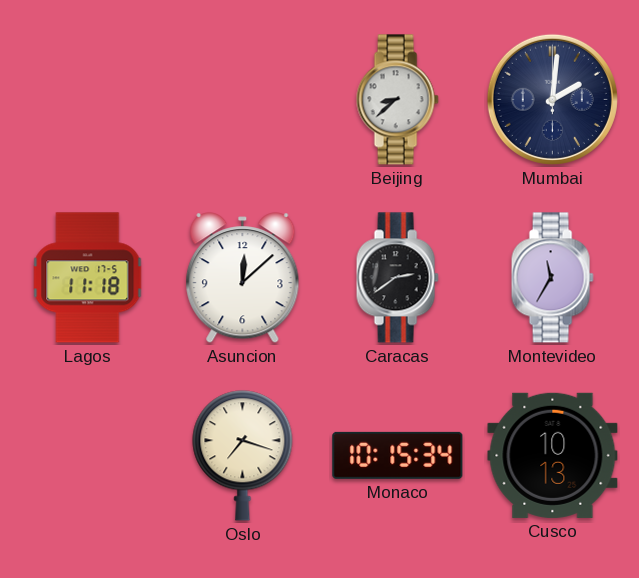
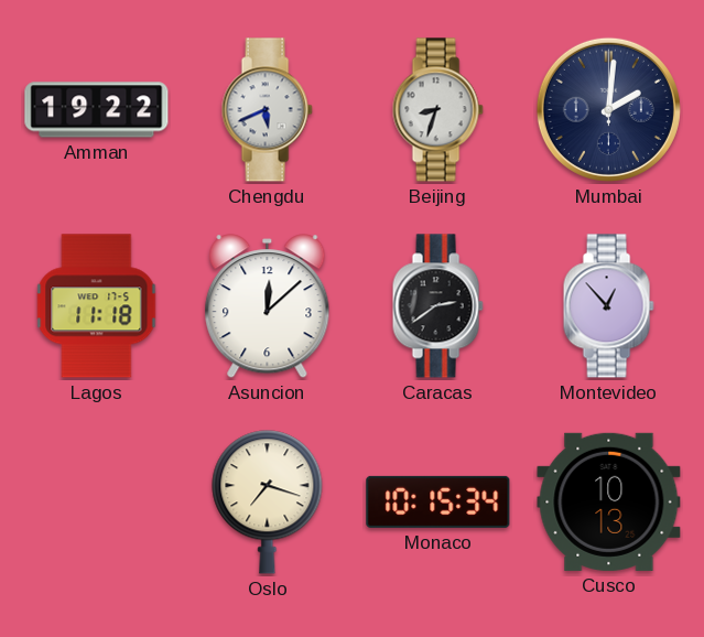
Amman: none -> 19:22
Chengdu: none -> 5:41
Beijing: 8:38 -> 8:33
Montevideo: 11:35 -> 12:53
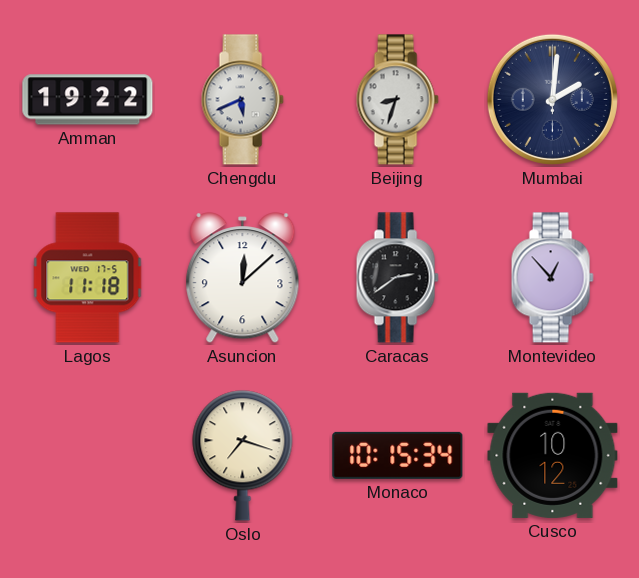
Cusco: 10:13 -> 10:12
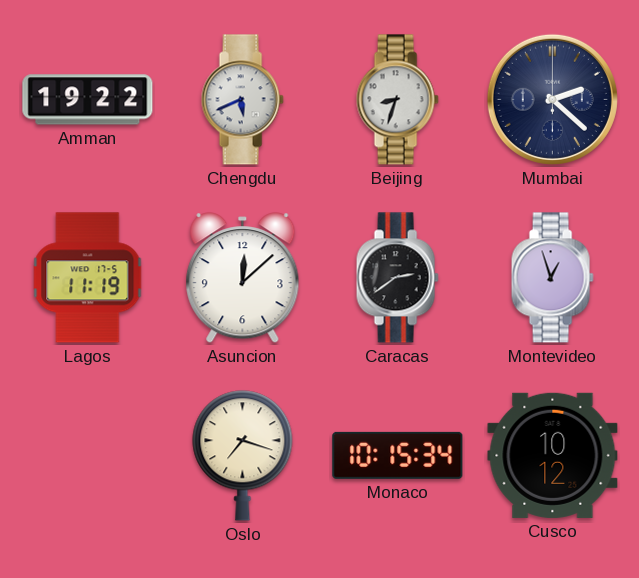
Mumbai: 2:01 -> 2:22
Lagos: 11:18 -> 11:19
Montevideo: 12:53 -> 12:57
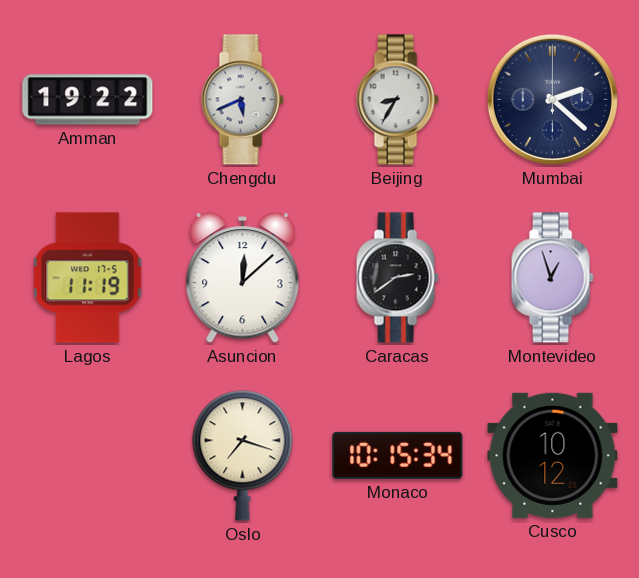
Beijing: 8:33 -> 8:35
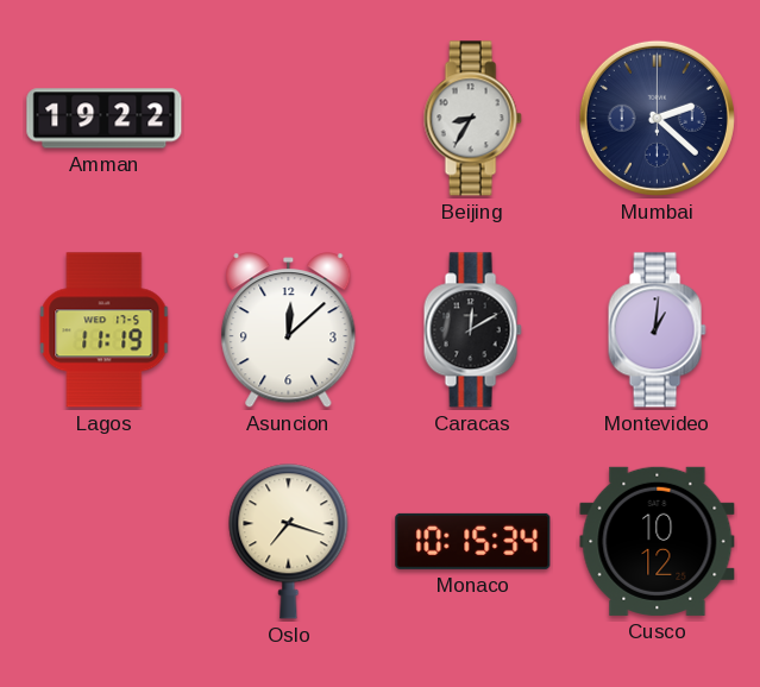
Chengdu: 5:41 -> none
Caracas: 2:39 -> 12:10
Montevideo: 12:57 -> 1:01
